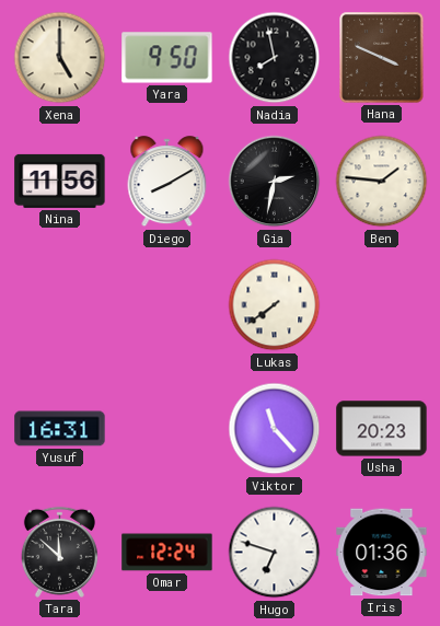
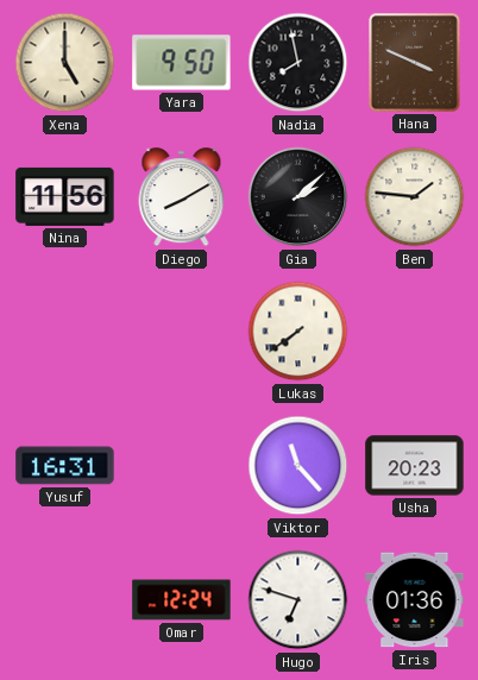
Gia: 2:32 -> 2:08
Tara: 11:52 -> none
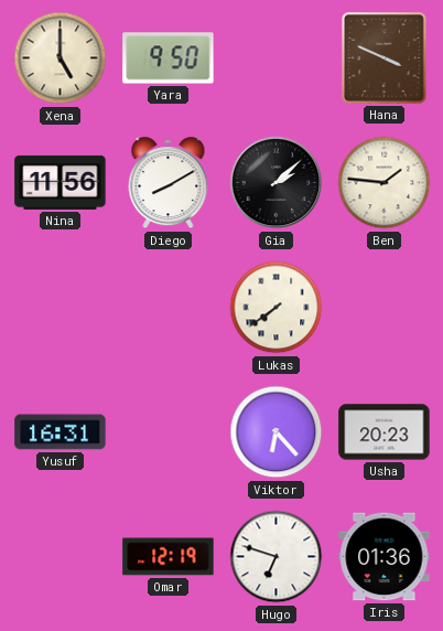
Nadia: 7:58 -> none
Viktor: 11:23 -> 6:23
Omar: 12:24 -> 12:19
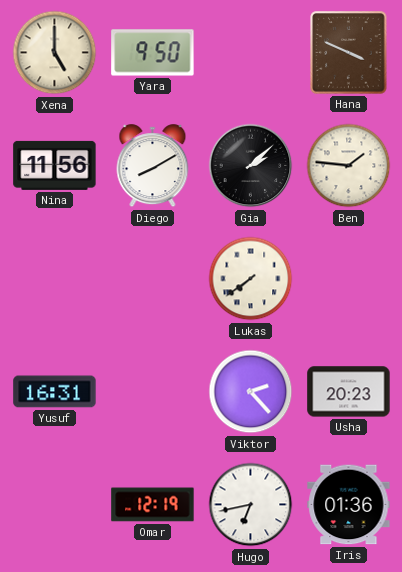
Viktor: 6:23 -> 2:23
Hugo: 6:48 -> 6:43
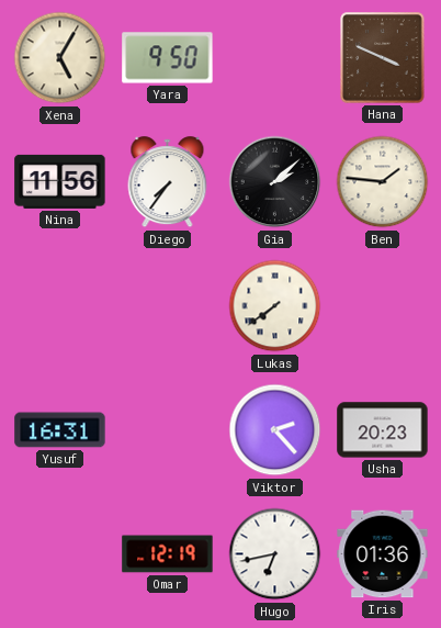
Xena: 5:00 -> 5:05
Diego: 8:10 -> 7:36
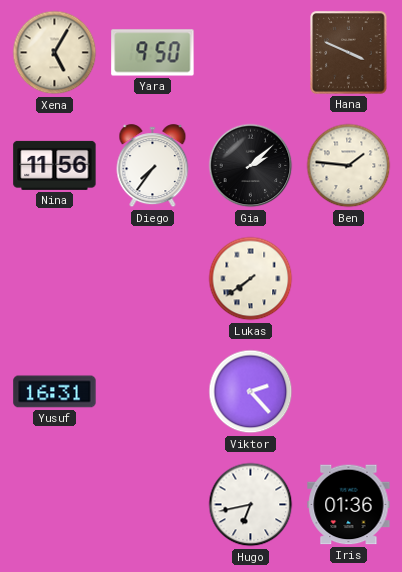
Usha: 20:23 -> none
Omar: 12:19 -> none
